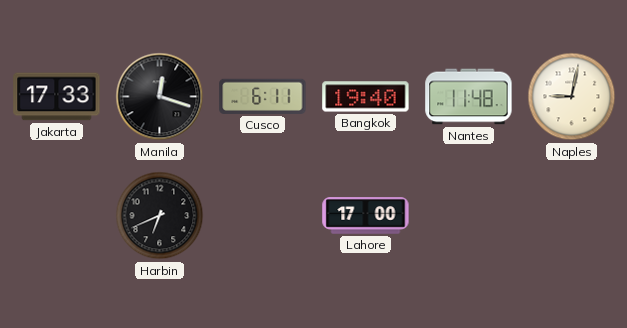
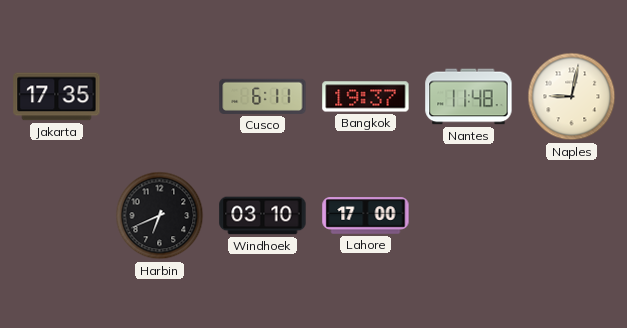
Jakarta: 17:33 -> 17:35
Manila: 12:18 -> none
Bangkok: 19:40 -> 19:37
Windhoek: none -> 03:10
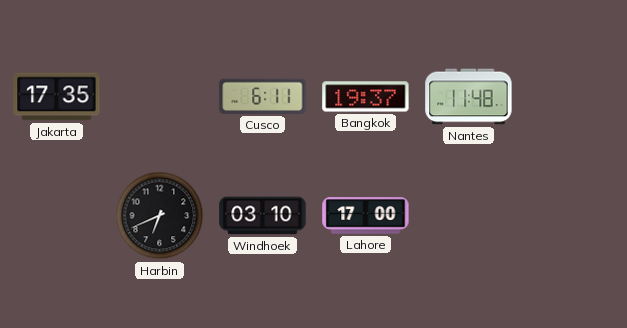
Naples: 9:02 -> none
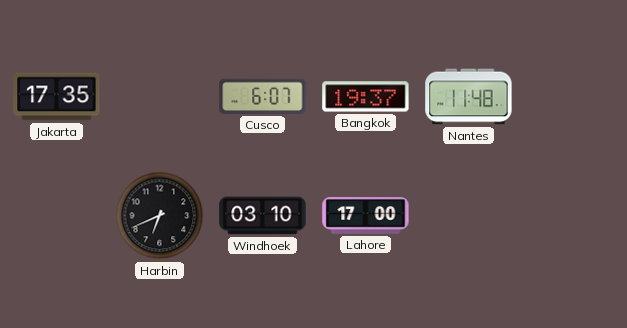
Cusco: 6:11 -> 6:07
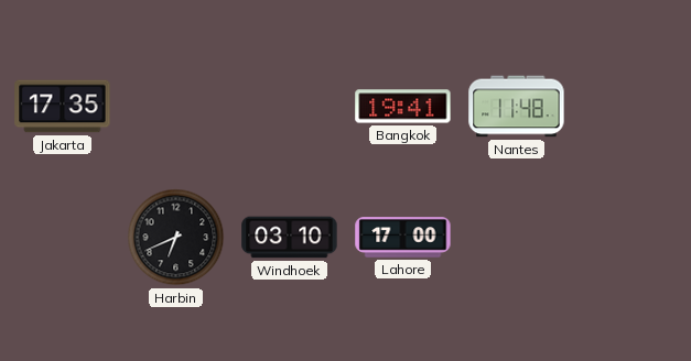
Cusco: 6:07 -> none
Bangkok: 19:37 -> 19:41
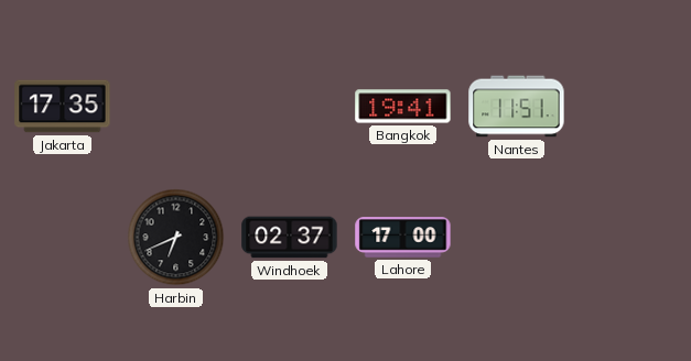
Nantes: 11:48 -> 11:51
Windhoek: 03:10 -> 02:37
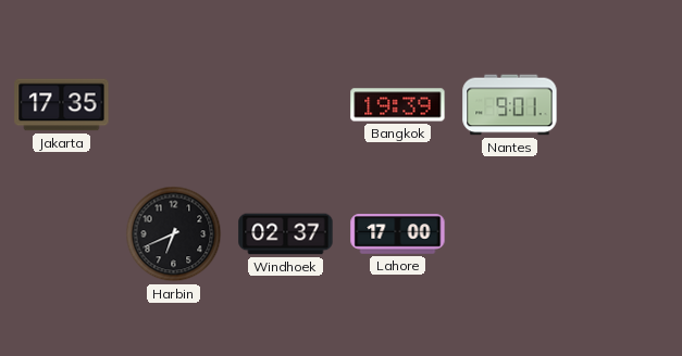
Bangkok: 19:41 -> 19:39
Nantes: 11:51 -> 9:01
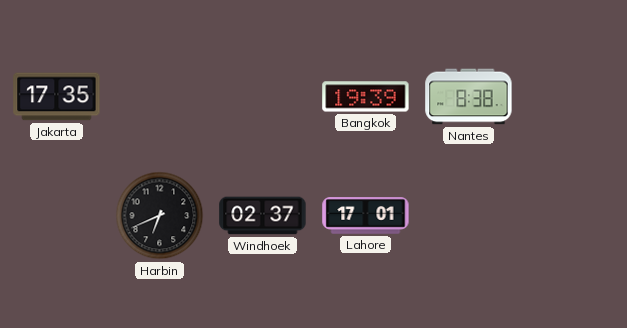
Nantes: 9:01 -> 8:38
Lahore: 17:00 -> 17:01
